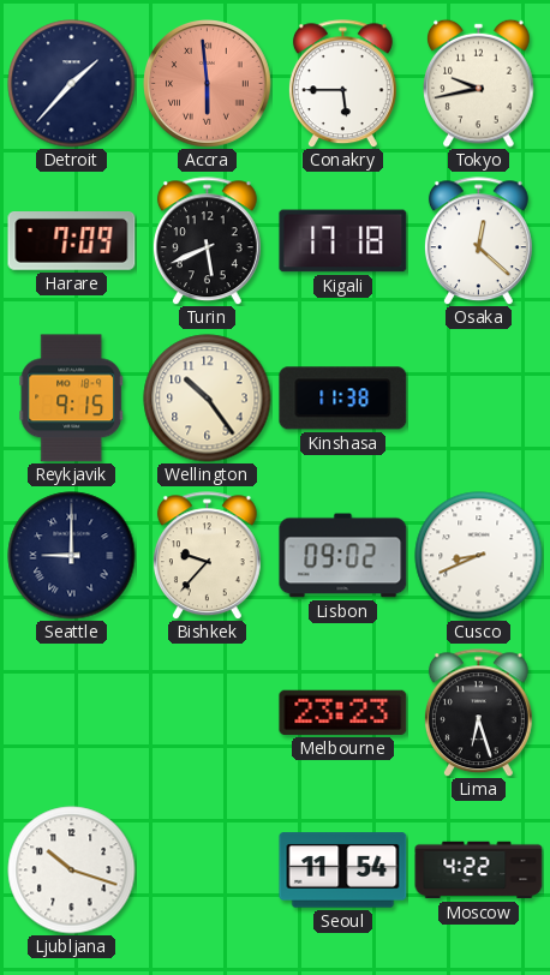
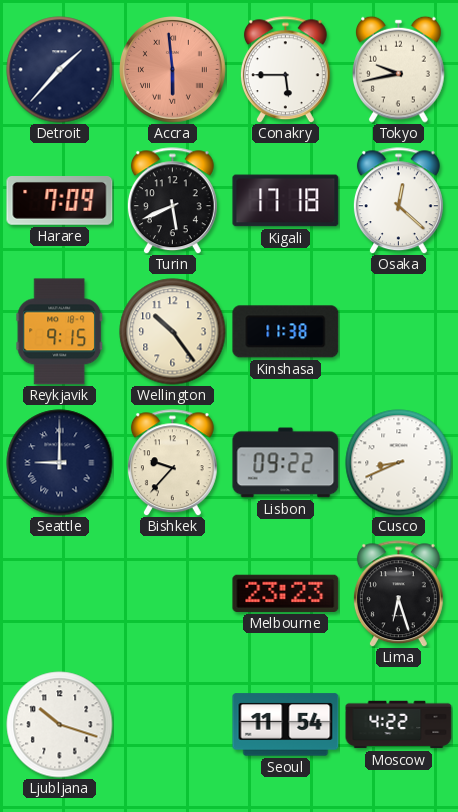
Lisbon: 09:02 -> 09:22
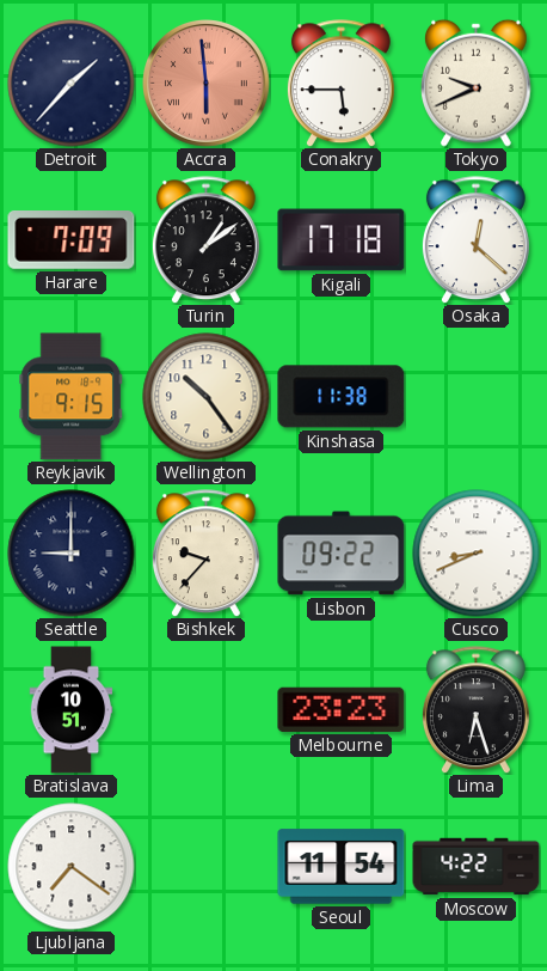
Tokyo: 9:43 -> 9:41
Turin: 5:41 -> 1:09
Bratislava: none -> 10:51
Ljubljana: 10:18 -> 7:21
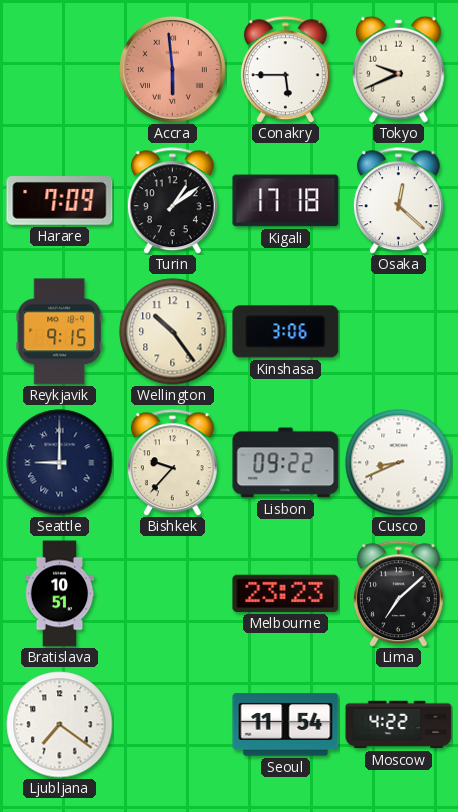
Detroit: 1:37 -> none
Kinshasa: 11:38 -> 3:06
Lima: 6:27 -> 7:08
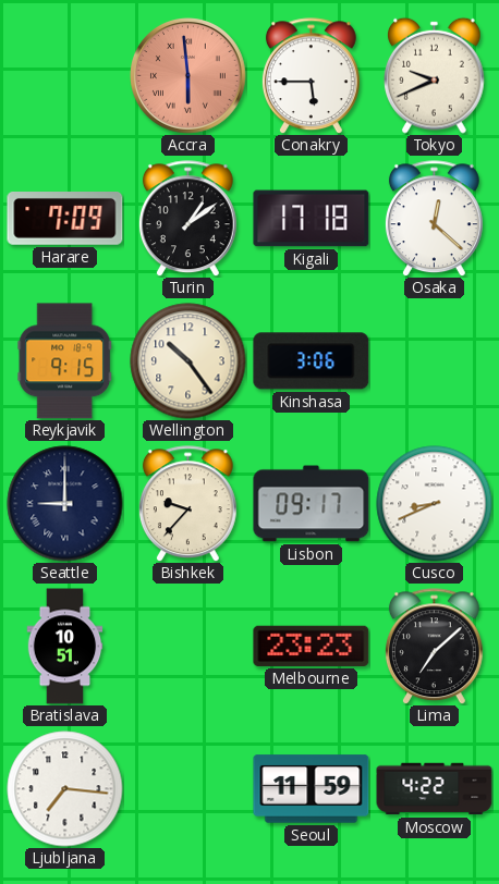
Lisbon: 09:22 -> 09:17
Ljubljana: 7:21 -> 7:16
Seoul: 11:54 -> 11:59
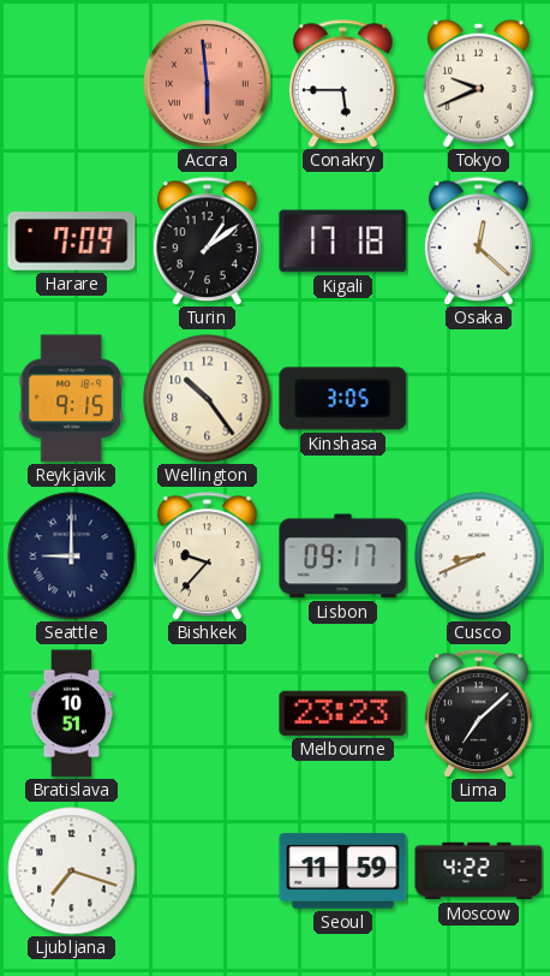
Kinshasa: 3:06 -> 3:05
Ljubljana: 7:16 -> 7:18
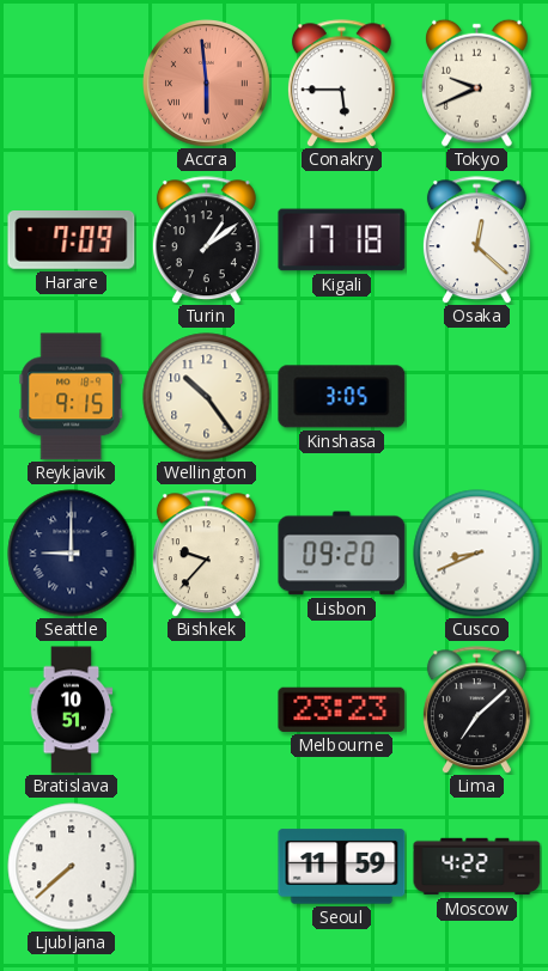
Lisbon: 09:17 -> 09:20
Ljubljana: 7:18 -> 7:38
